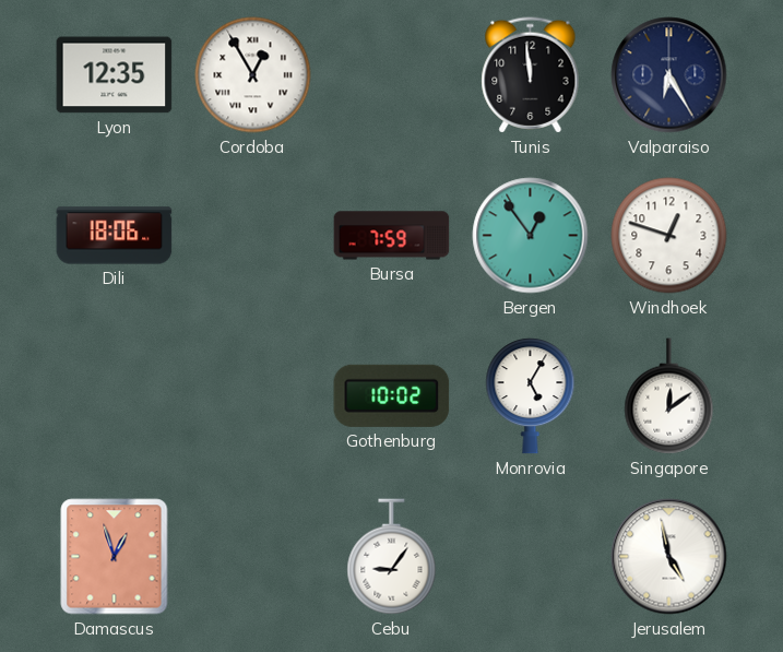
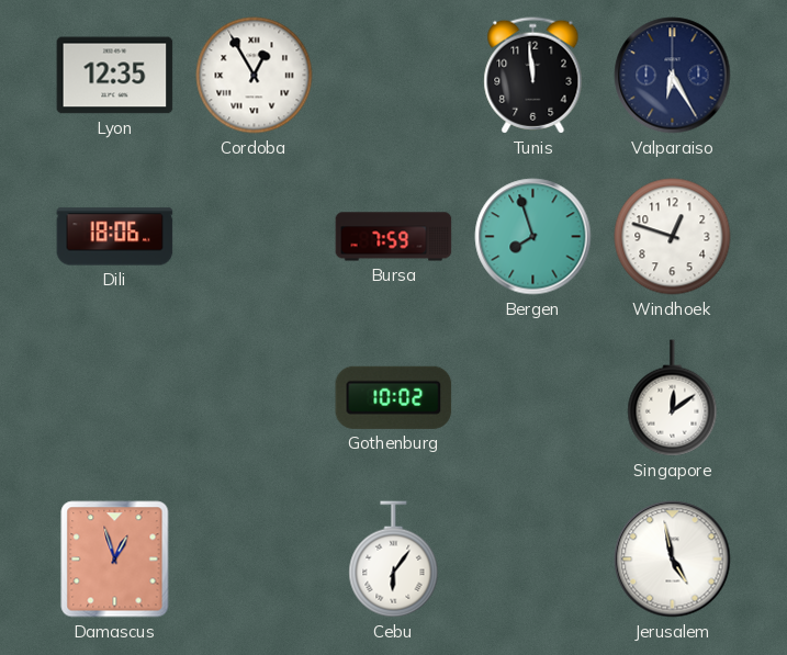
Bergen: 12:54 -> 7:57
Monrovia: 5:05 -> none
Cebu: 9:06 -> 6:06
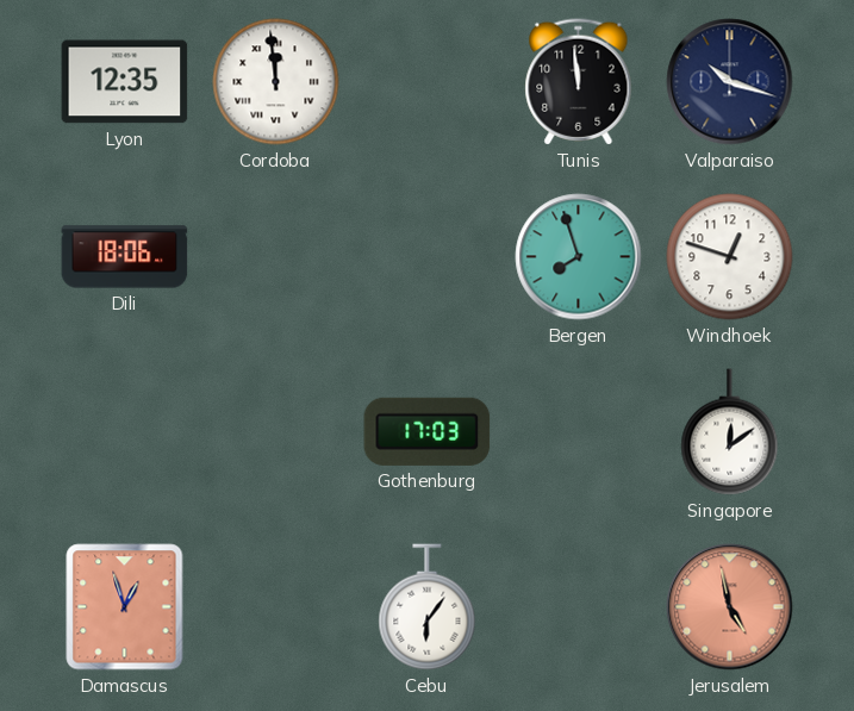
Cordoba: 12:55 -> 11:59
Valparaiso: 6:25 -> 10:18
Bursa: 7:59 -> none
Gothenburg: 10:02 -> 17:03
Jerusalem dial: white -> salmon
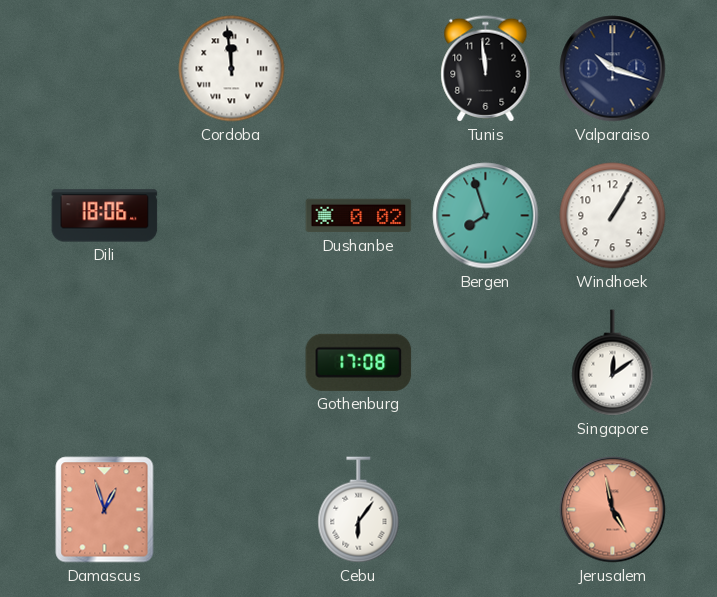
Lyon: 12:35 -> none
Dushanbe: none -> 0:02
Windhoek: 12:48 -> 1:05
Gothenburg: 17:03 -> 17:08
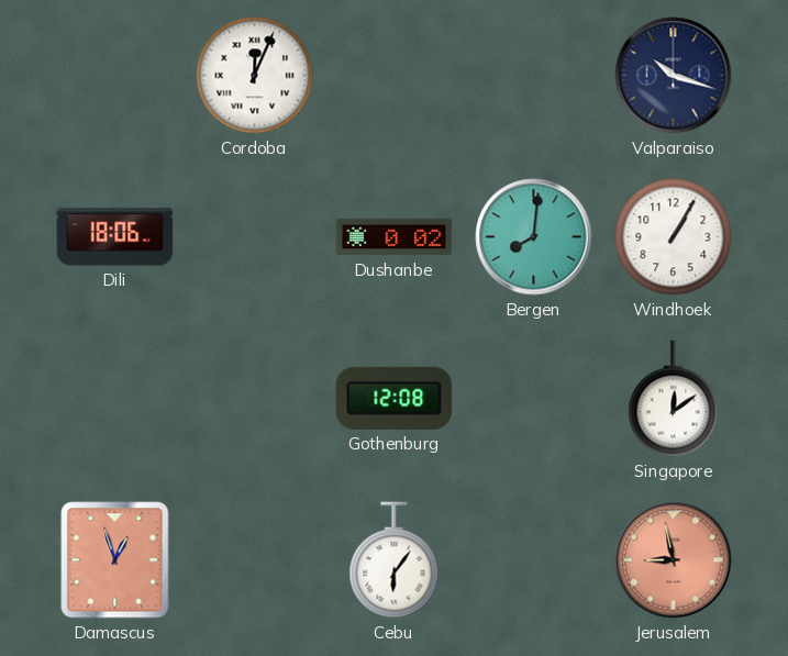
Cordoba: 11:59 -> 12:04
Tunis: 11:59 -> none
Bergen: 7:57 -> 8:01
Gothenburg: 17:08 -> 12:08
Jerusalem: 4:58 -> 8:58
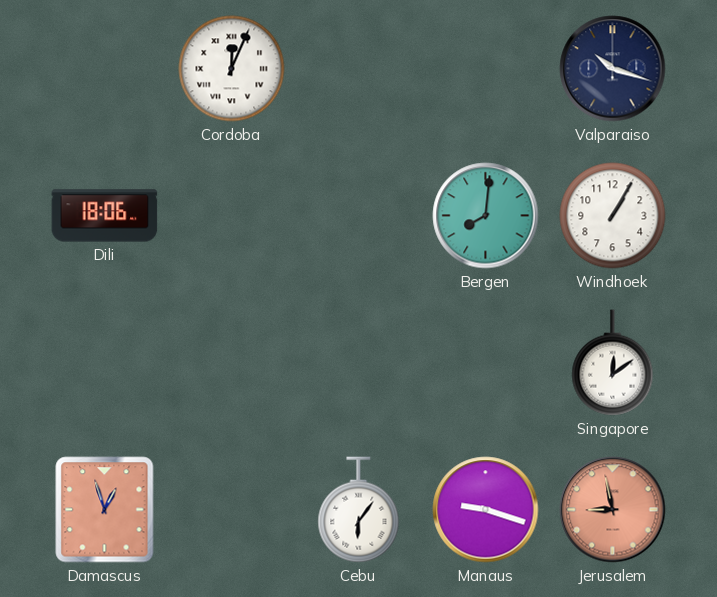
Dushanbe: 0:02 -> none
Gothenburg: 12:08 -> none
Manaus: none -> 9:18
